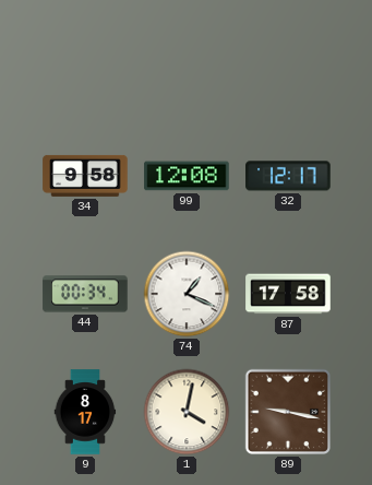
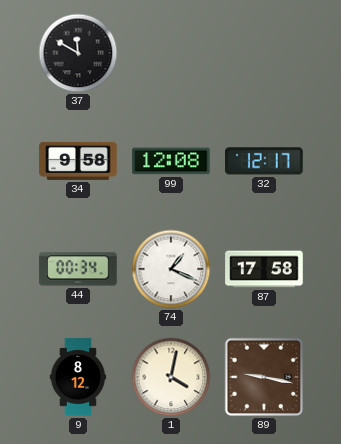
37: none -> 11:50
9: 8:17 -> 8:12
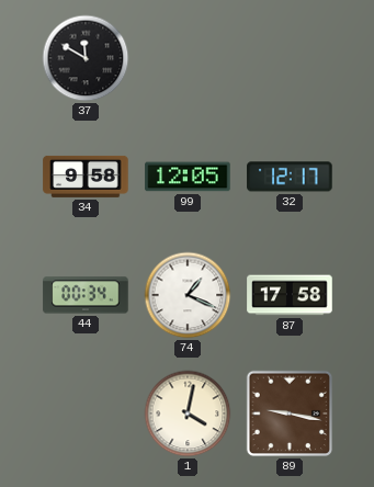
99: 12:08 -> 12:05
9: 8:12 -> none
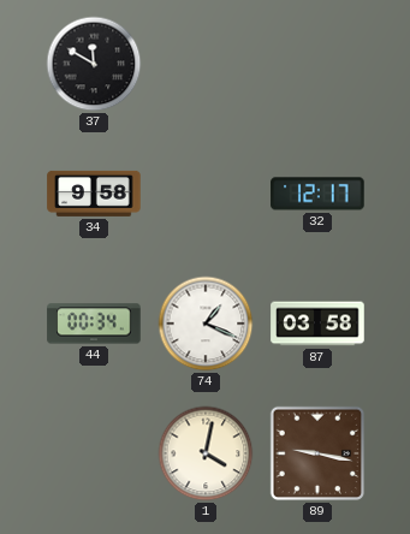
99: 12:05 -> none
87: 17:58 -> 03:58
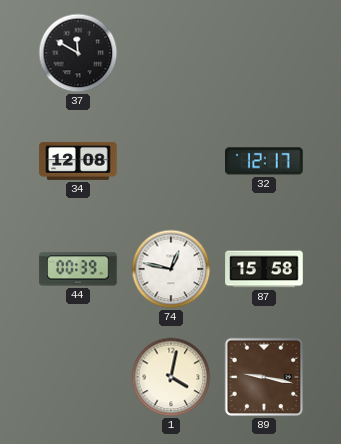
34: 9:58 -> 12:08
44: 00:34 -> 00:39
74: 1:19 -> 12:47
87: 03:58 -> 15:58
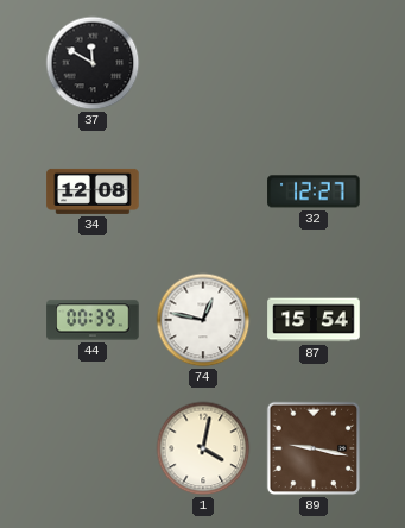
32: 12:17 -> 12:27
87: 15:58 -> 15:54
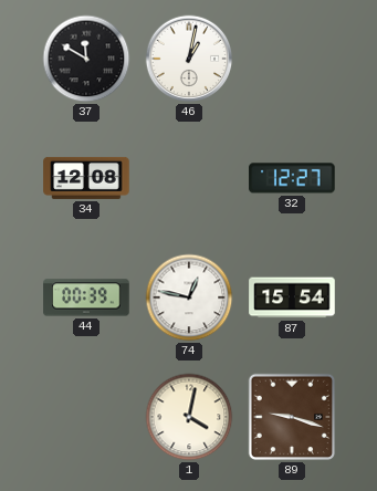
46: none -> 1:02
89: 9:17 -> 9:18
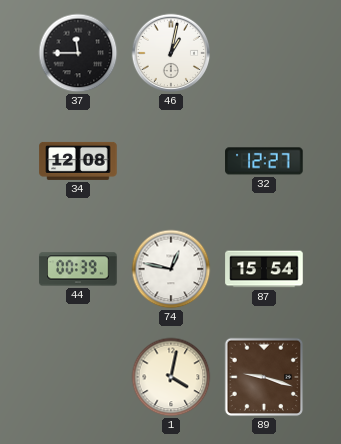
37: 11:50 -> 11:45
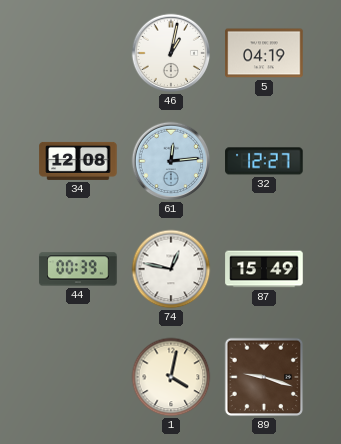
37: 11:45 -> none
5: none -> 04:19
61: none -> 12:14
87: 15:54 -> 15:49
